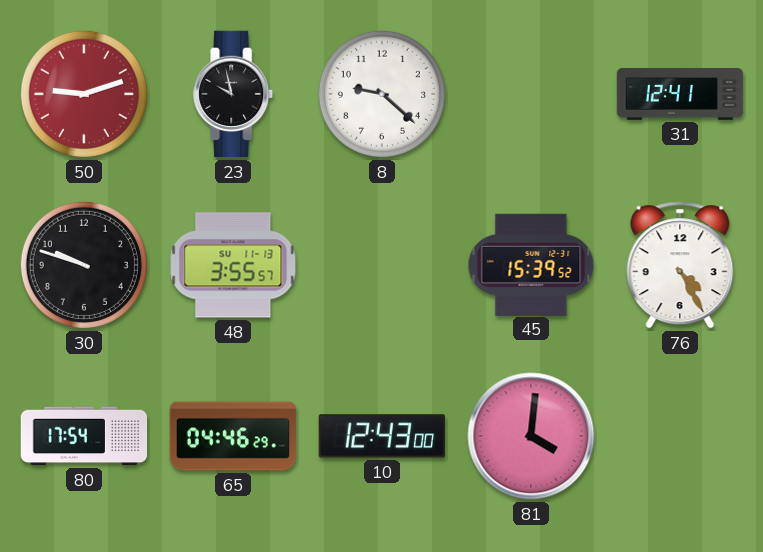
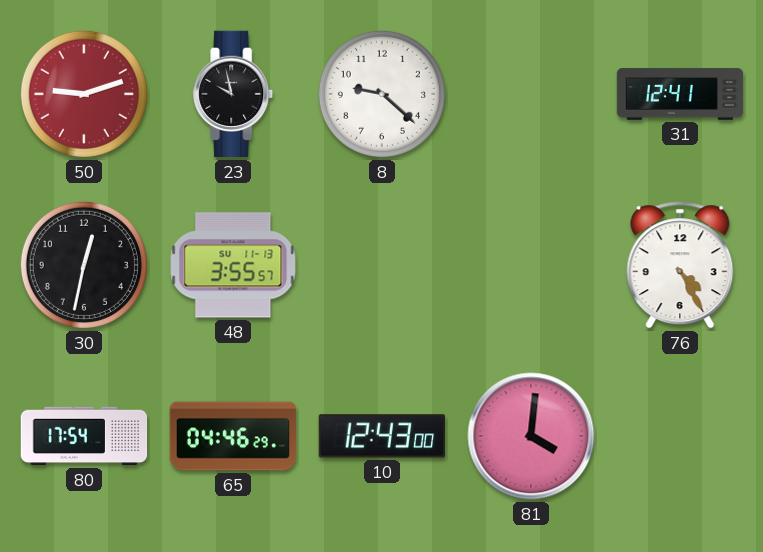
30: 9:48 -> 12:32
45: 15:39 -> none
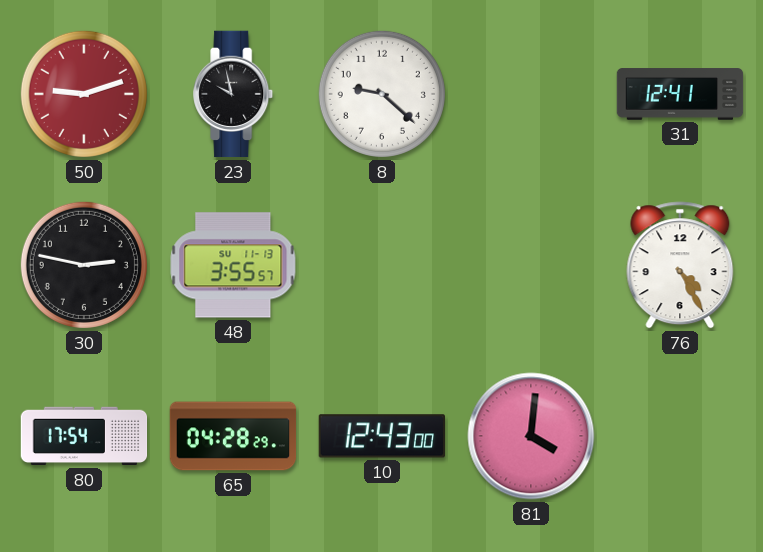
30: 12:32 -> 2:47
65: 04:46 -> 04:28
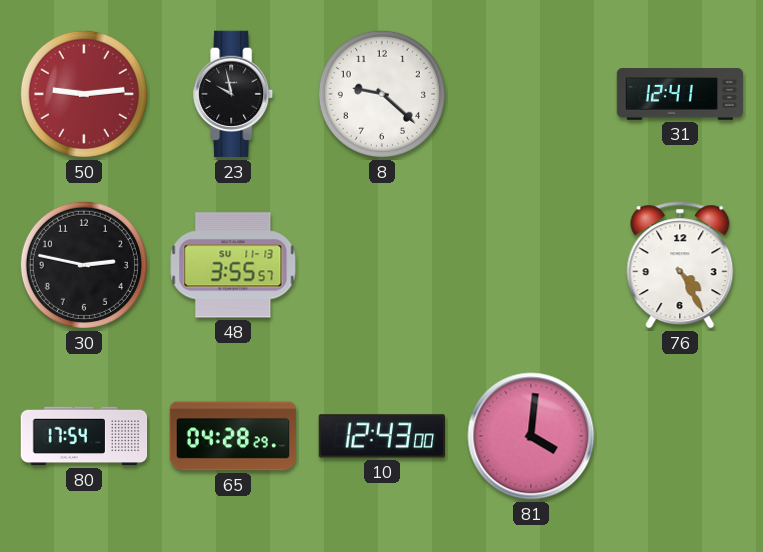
50: 9:12 -> 9:14
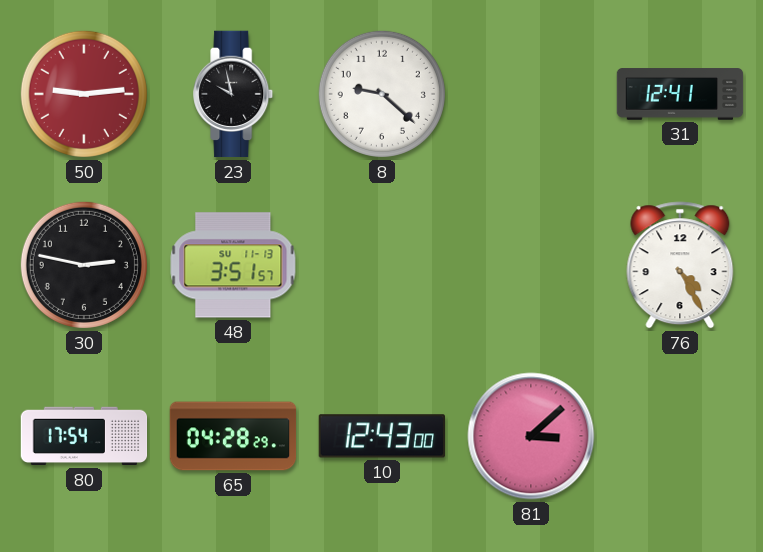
48: 3:55 -> 3:51
81: 4:01 -> 3:08
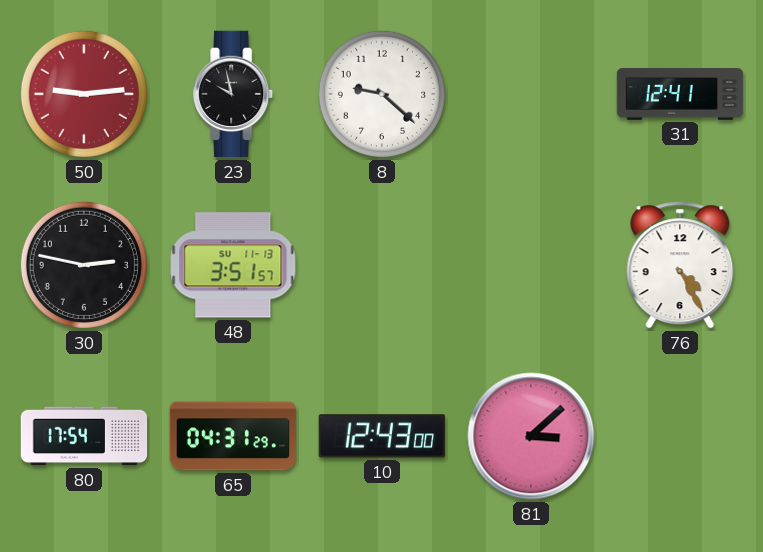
65: 04:28 -> 04:31
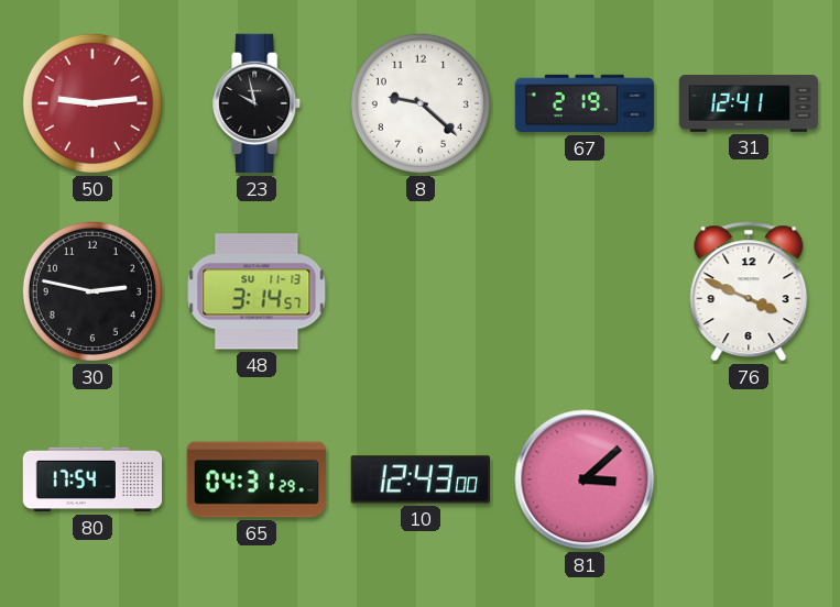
67: none -> 2:19
48: 3:51 -> 3:14
76: 4:25 -> 3:49
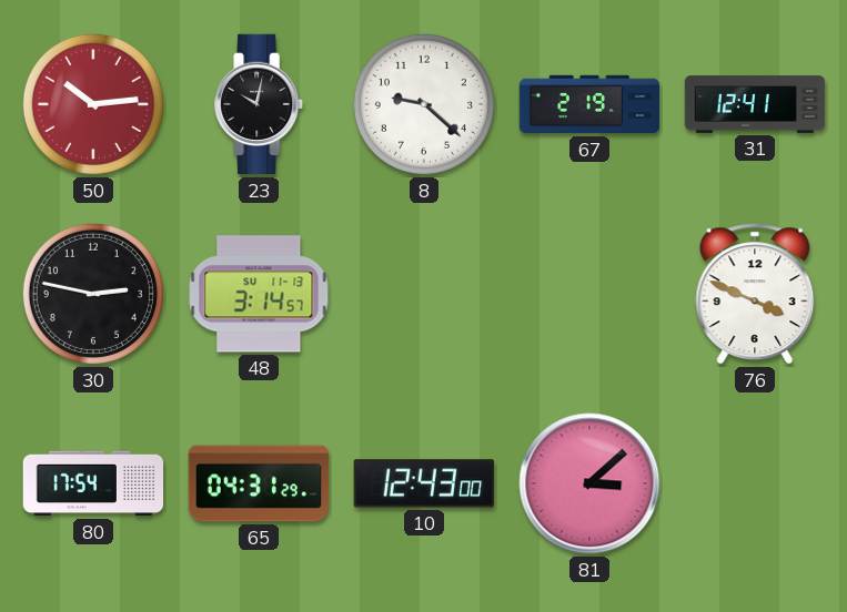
50: 9:14 -> 10:14
23: 9:58 -> 10:02
